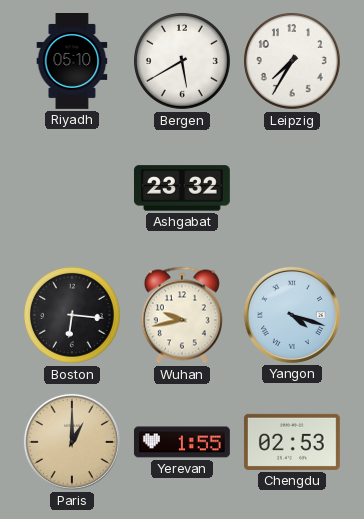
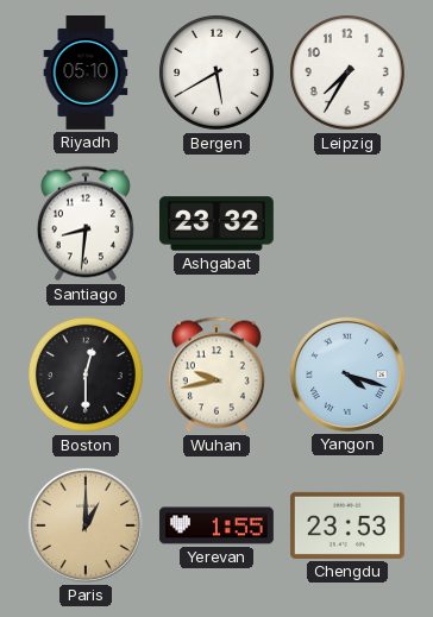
Santiago: none -> 8:31
Boston: 6:16 -> 12:30
Chengdu: 02:53 -> 23:53
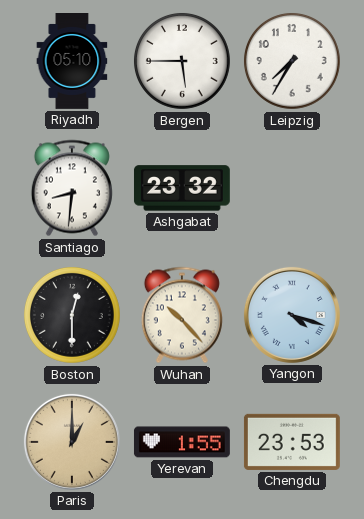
Bergen: 5:40 -> 5:45
Wuhan: 9:43 -> 10:23
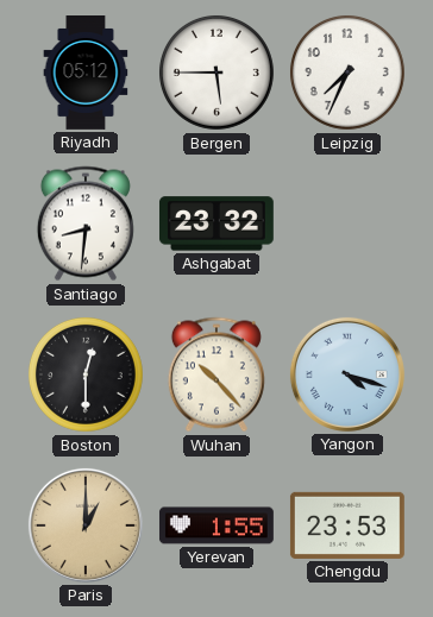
Riyadh: 05:10 -> 05:12
Leipzig: 7:35 -> 7:34
